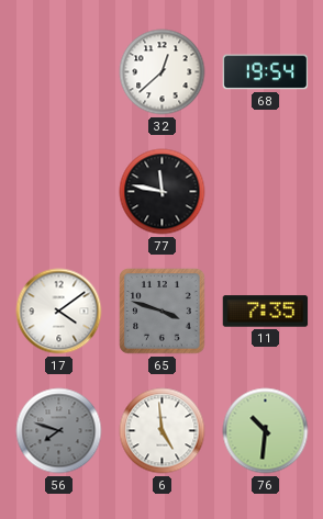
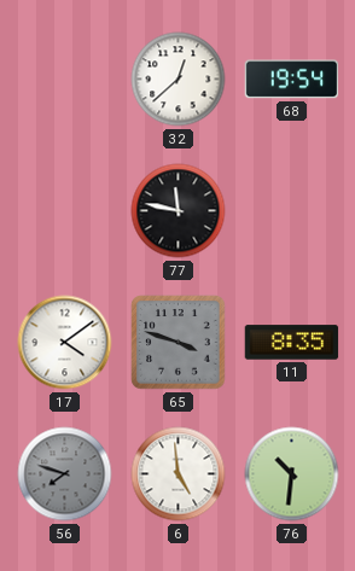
11: 7:35 -> 8:35
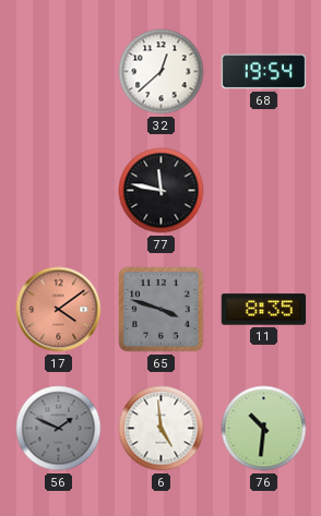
17 dial: white -> salmon
56: 7:48 -> 1:49
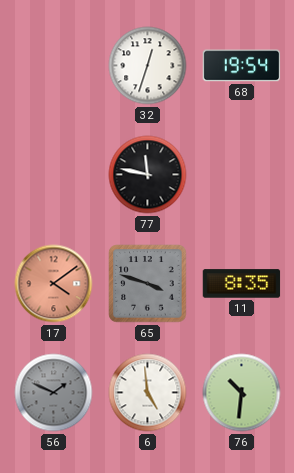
32: 12:38 -> 12:33
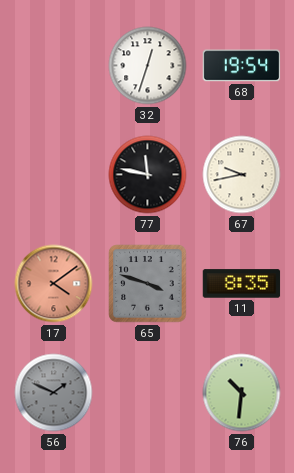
67: none -> 9:43
6: 4:59 -> none
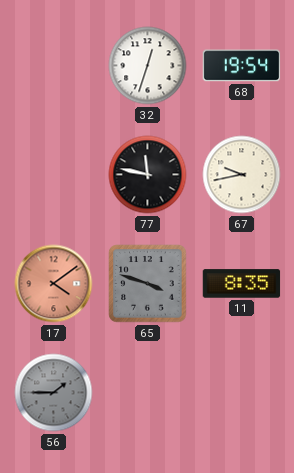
56: 1:49 -> 1:45
76: 10:31 -> none
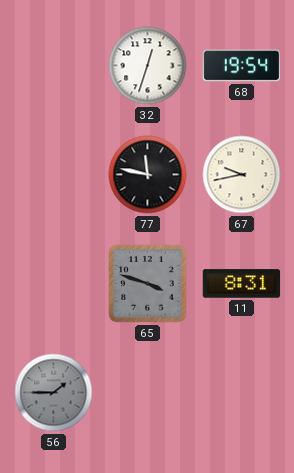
17: 4:09 -> none
11: 8:35 -> 8:31
